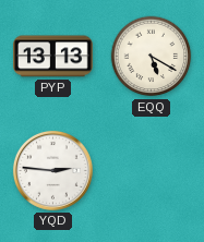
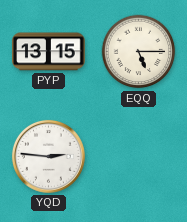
PYP: 13:13 -> 13:15
EQQ: 5:20 -> 5:15
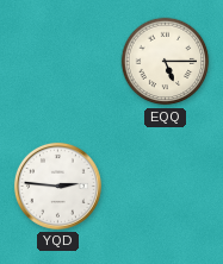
PYP: 13:15 -> none
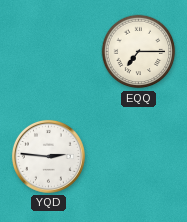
EQQ: 5:15 -> 7:15
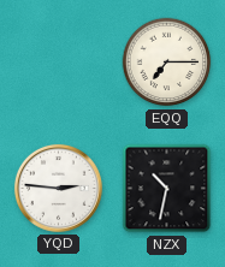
NZX: none -> 10:32
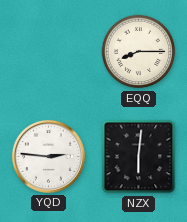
EQQ: 7:15 -> 8:15
NZX: 10:32 -> 6:01
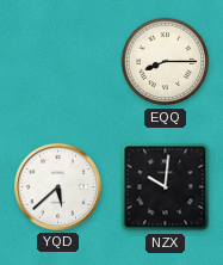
YQD: 2:46 -> 5:38
NZX: 6:01 -> 10:01
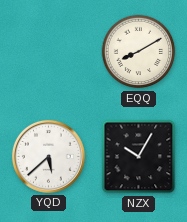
EQQ: 8:15 -> 8:10
NZX: 10:01 -> 10:05
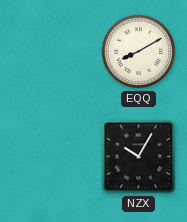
YQD: 5:38 -> none
